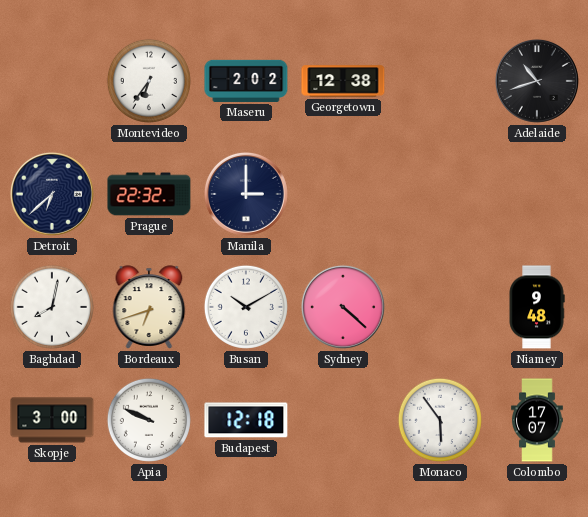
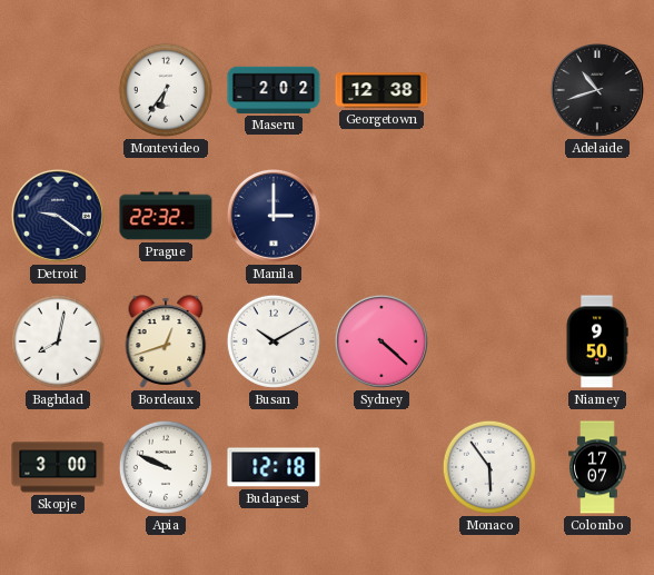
Detroit: 6:38 -> 9:21
Bordeaux: 6:42 -> 12:42
Niamey: 9:48 -> 9:50
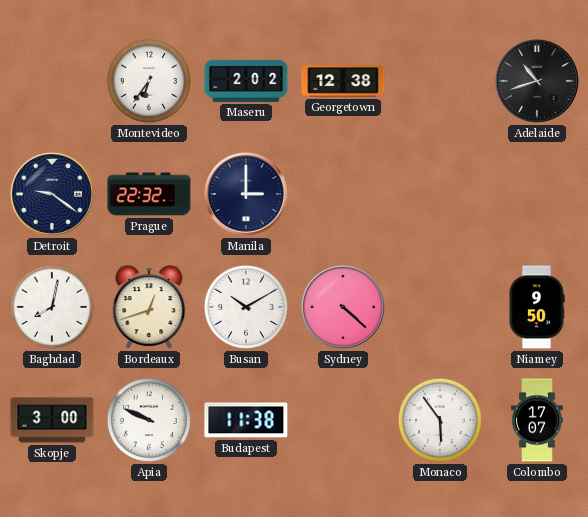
Budapest: 12:18 -> 11:38
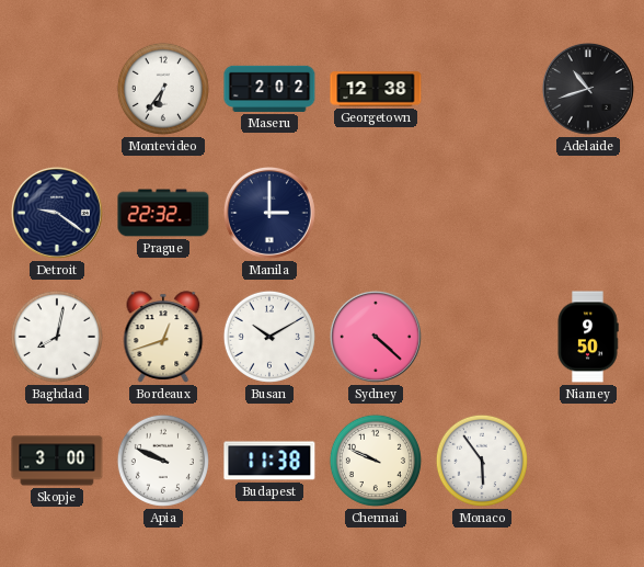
Chennai: none -> 9:49
Colombo: 17:07 -> none
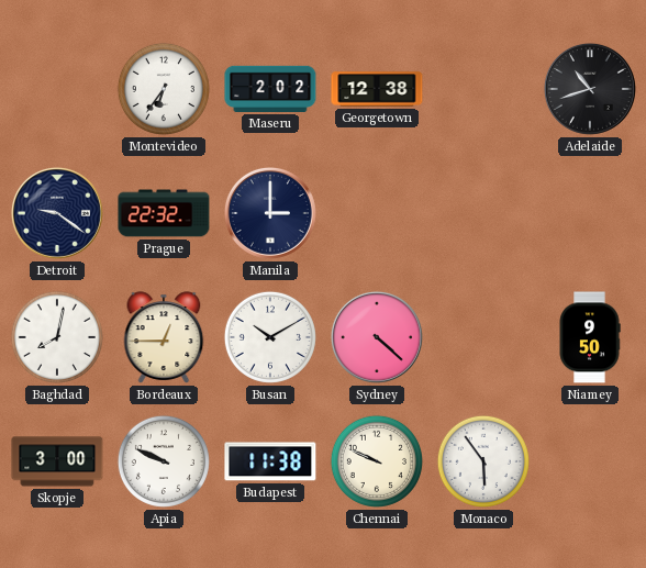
Bordeaux: 12:42 -> 12:45
